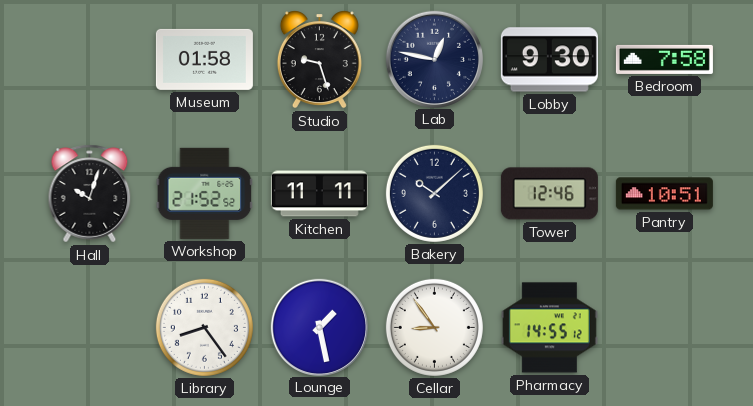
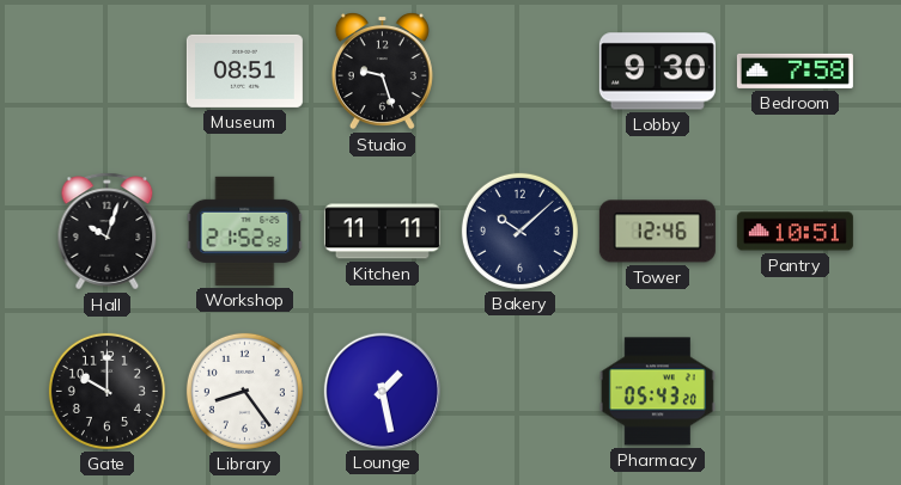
Museum: 01:58 -> 08:51
Lab: 12:47 -> none
Gate: none -> 10:00
Cellar: 8:54 -> none
Pharmacy: 14:55 -> 05:43
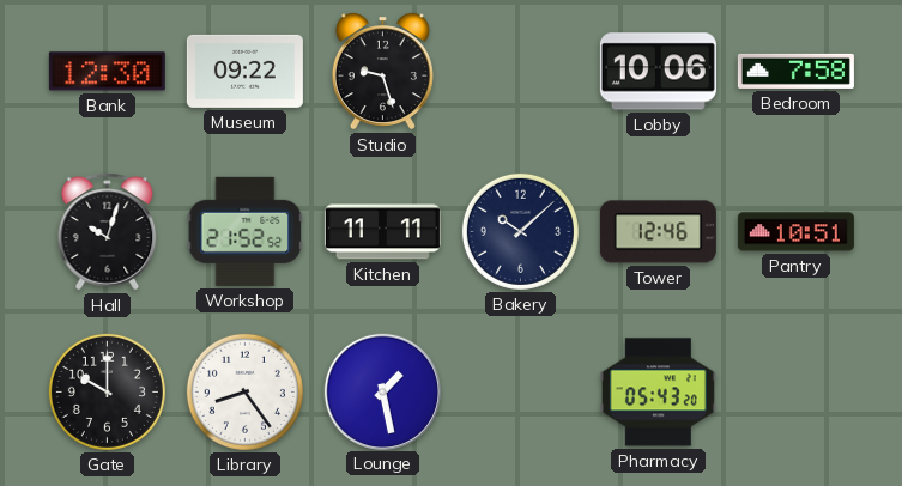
Bank: none -> 12:30
Museum: 08:51 -> 09:22
Lobby: 9:30 -> 10:06
